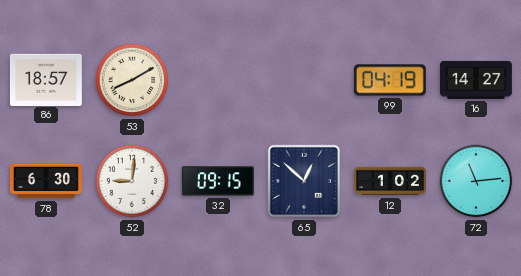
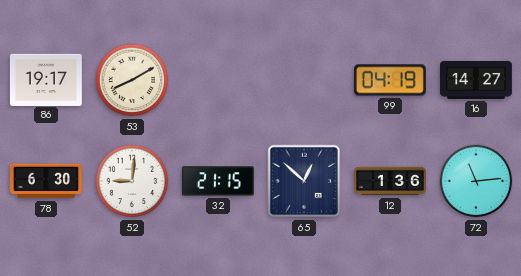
86: 18:57 -> 19:17
32: 09:15 -> 21:15
12: 1:02 -> 1:36
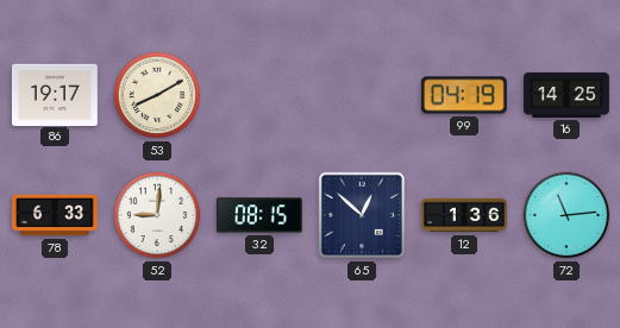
16: 14:27 -> 14:25
78: 6:30 -> 6:33
32: 21:15 -> 08:15
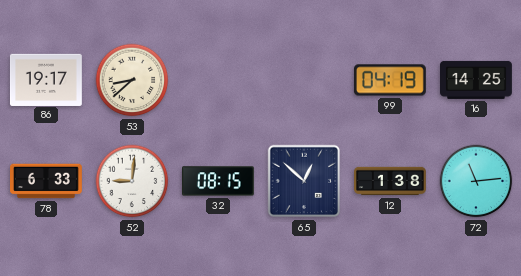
53: 8:10 -> 8:38
12: 1:36 -> 1:38
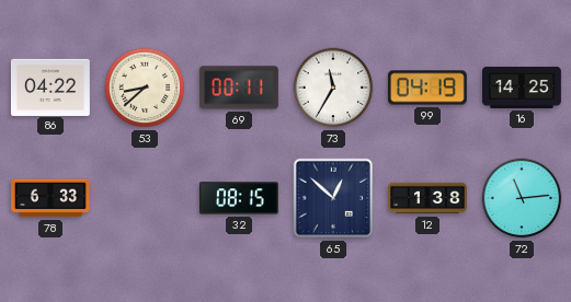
86: 19:17 -> 04:22
69: none -> 00:11
73: none -> 11:35
52: 9:01 -> none
